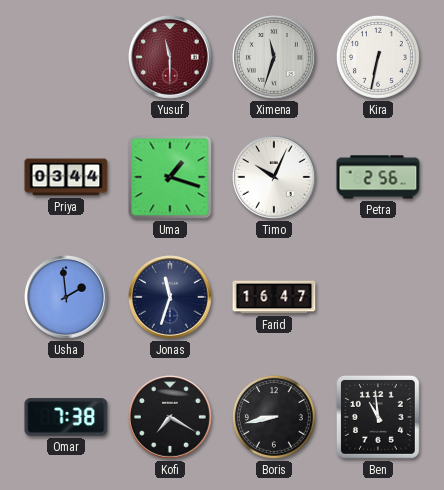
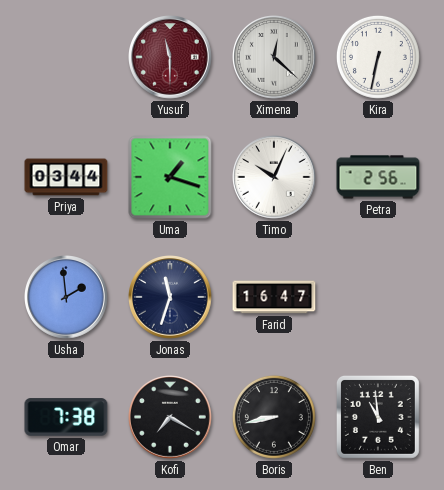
Ximena: 11:33 -> 12:22
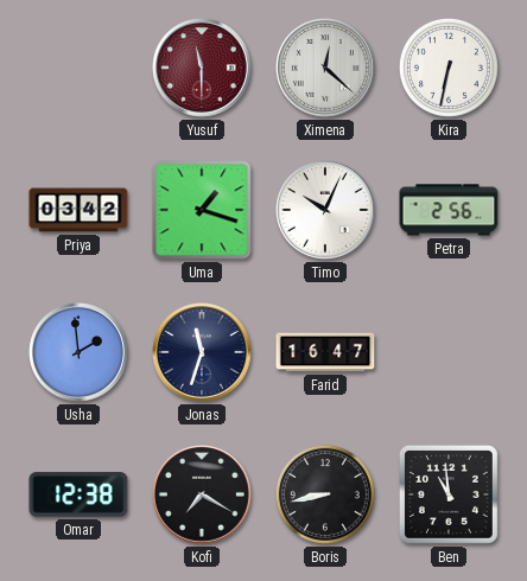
Priya: 03:44 -> 03:42
Omar: 7:38 -> 12:38
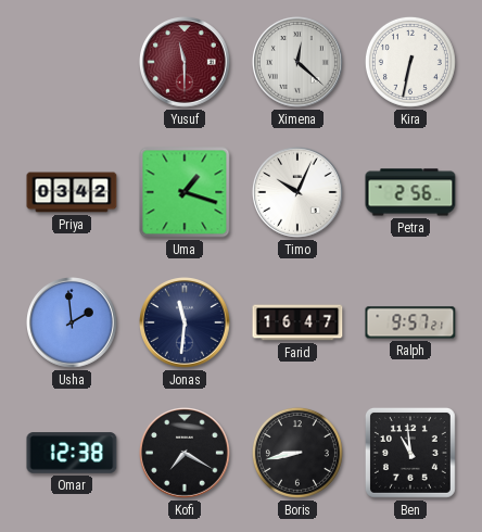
Jonas: 11:33 -> 11:31
Ralph: none -> 9:57
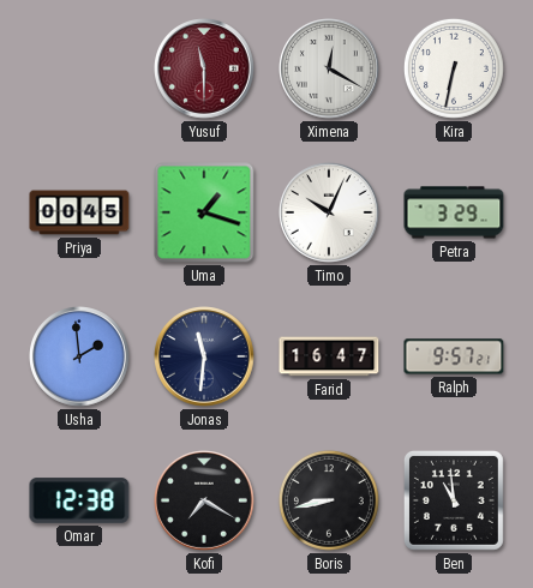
Ximena: 12:22 -> 12:20
Priya: 03:42 -> 00:45
Petra: 2:56 -> 3:29
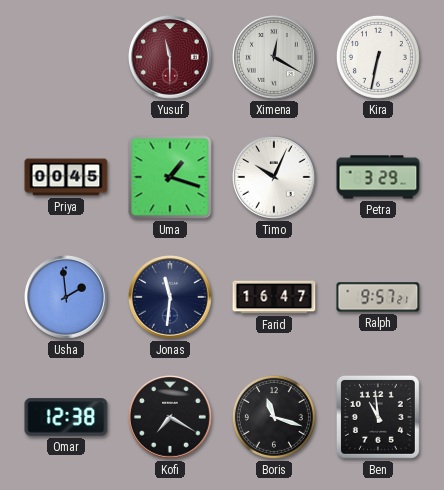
Boris: 8:43 -> 11:18
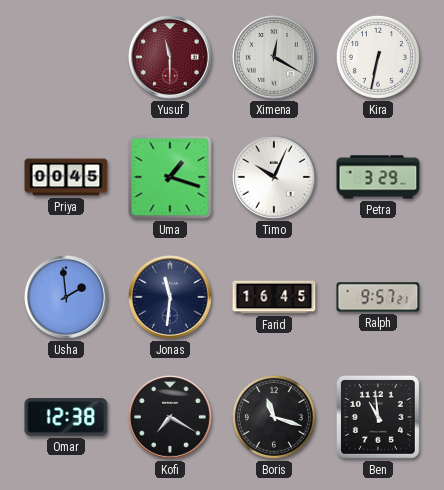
Farid: 16:47 -> 16:45
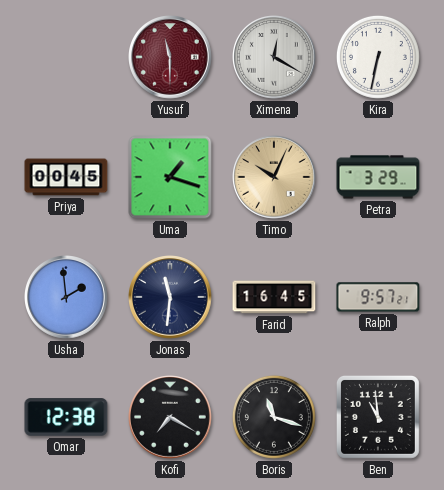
Timo dial: white -> champagne
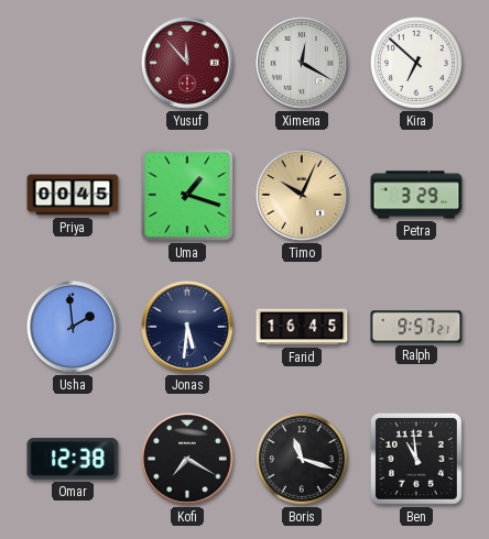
Yusuf: 11:30 -> 11:53
Kira: 6:32 -> 6:52
Jonas: 11:31 -> 5:31
